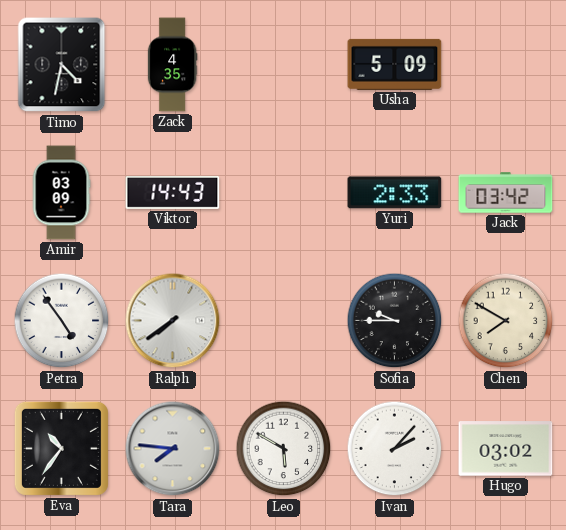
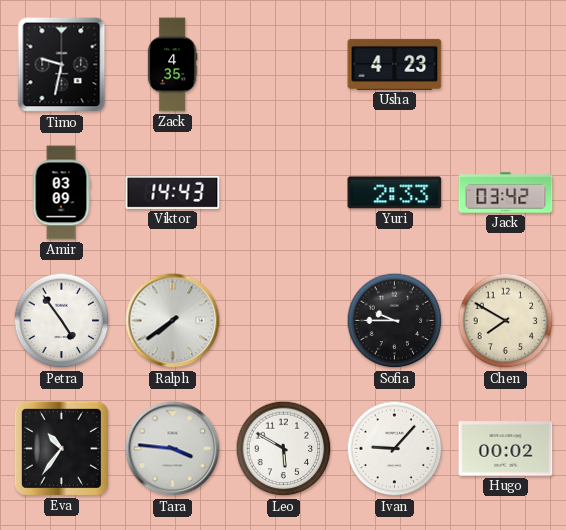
Timo: 4:32 -> 9:32
Usha: 5:09 -> 4:23
Tara: 7:46 -> 3:46
Ivan: 2:07 -> 9:07
Hugo: 03:02 -> 00:02
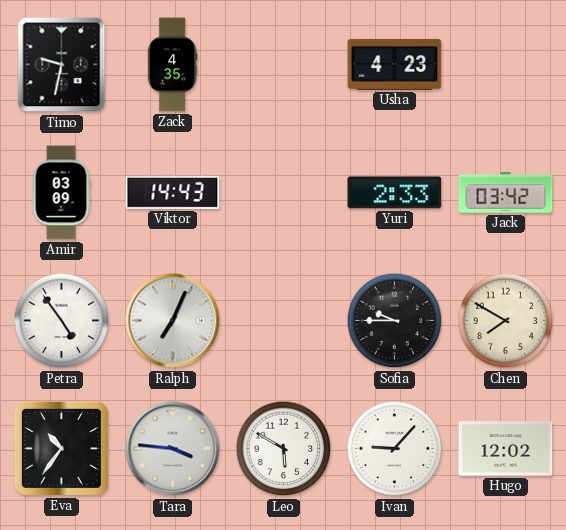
Ralph: 7:39 -> 7:04
Hugo: 00:02 -> 12:02
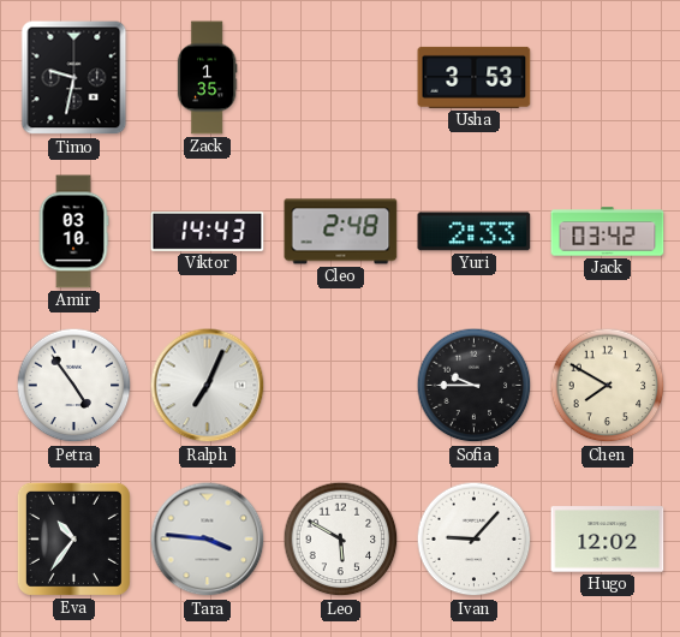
Zack: 4:35 -> 1:35
Usha: 4:23 -> 3:53
Amir: 03:09 -> 03:10
Cleo: none -> 2:48
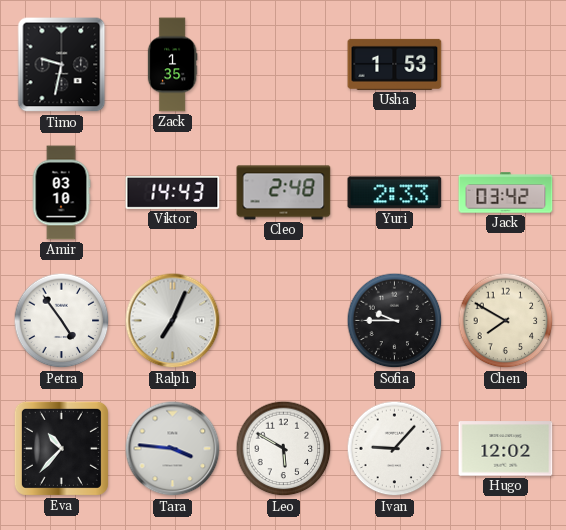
Usha: 3:53 -> 1:53
Eva: 10:36 -> 10:37
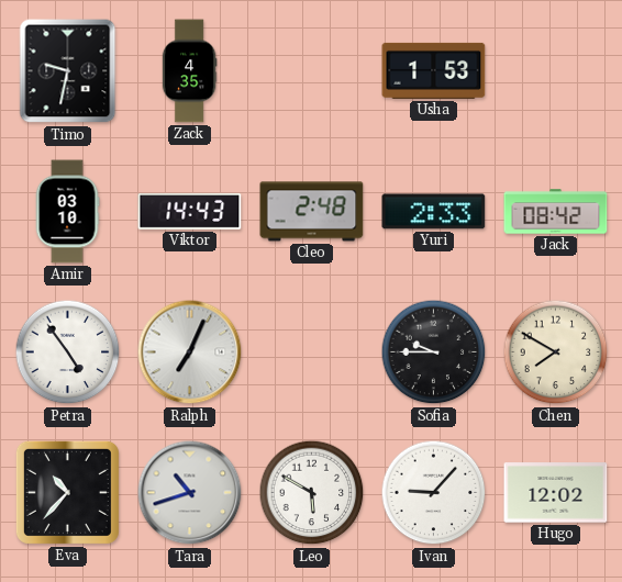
Zack: 1:35 -> 4:35
Jack: 03:42 -> 08:42
Tara: 3:46 -> 10:42
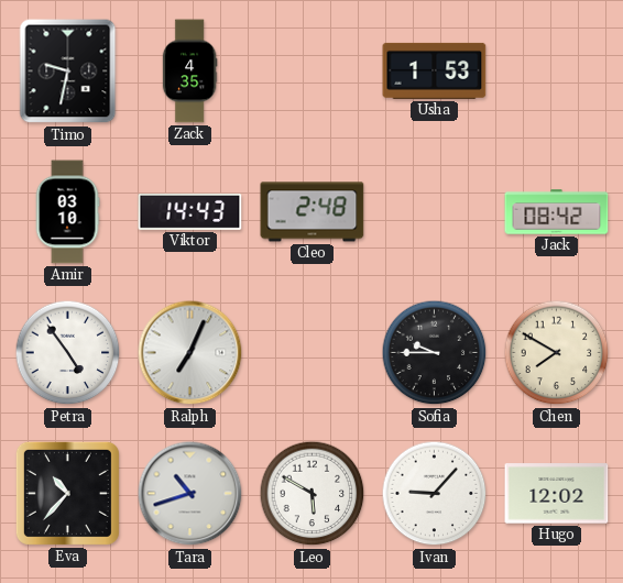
Yuri: 2:33 -> none
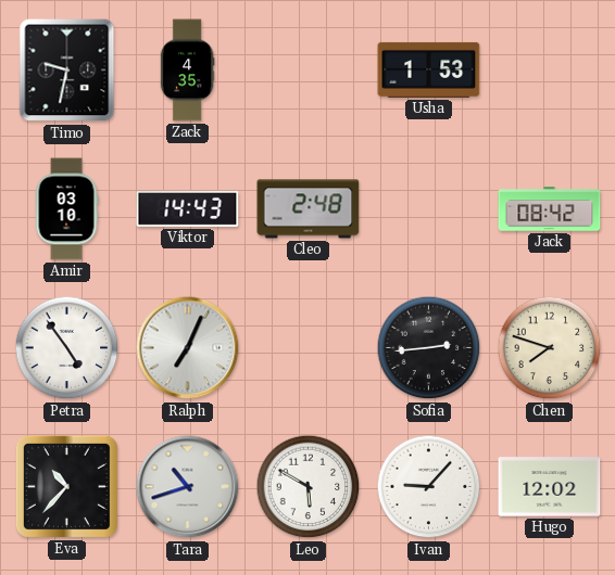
Sofia: 9:45 -> 2:44
Chen: 7:50 -> 7:48
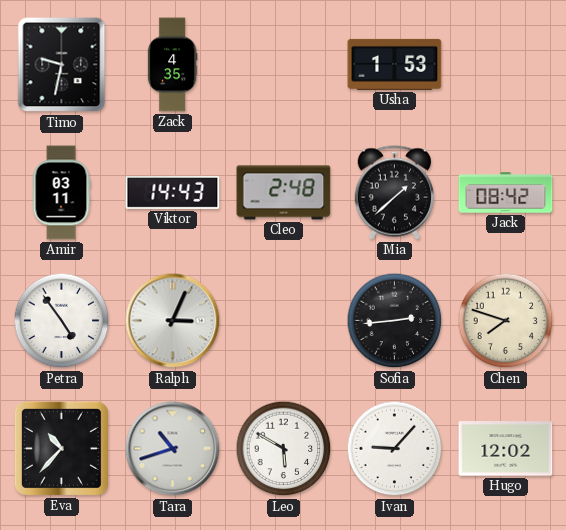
Amir: 03:10 -> 03:11
Mia: none -> 1:38
Ralph: 7:04 -> 3:04
